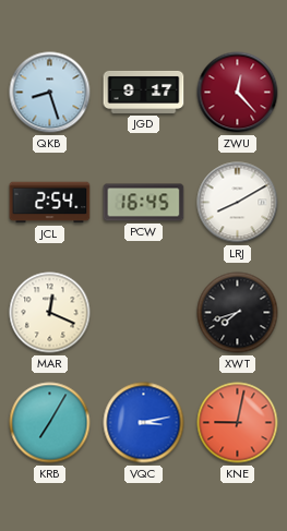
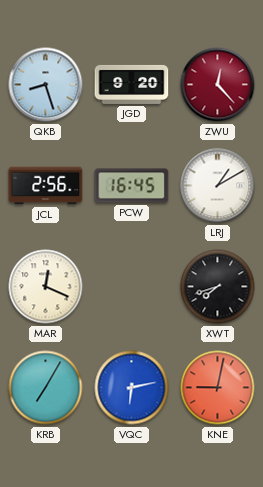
JGD: 9:17 -> 9:20
JCL: 2:54 -> 2:56
LRJ: 8:10 -> 1:10
VQC: 3:13 -> 6:13
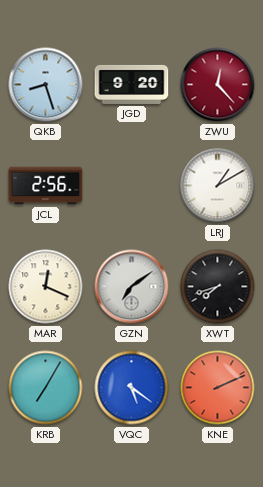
PCW: 16:45 -> none
GZN: none -> 7:09
VQC: 6:13 -> 5:21
KNE: 9:02 -> 2:11
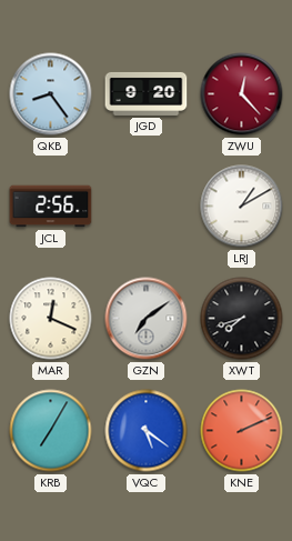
QKB: 8:27 -> 8:24
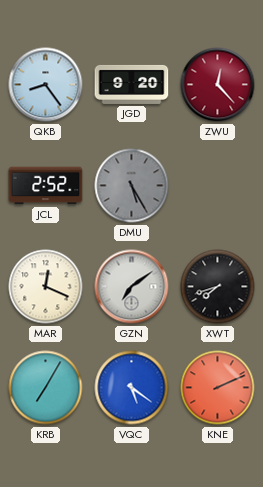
JCL: 2:56 -> 2:52
DMU: none -> 5:25
LRJ: 1:10 -> none
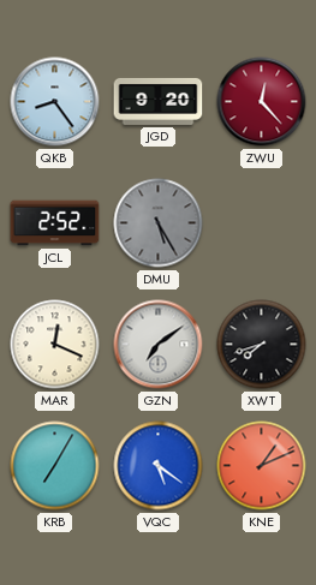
KNE: 2:11 -> 1:11
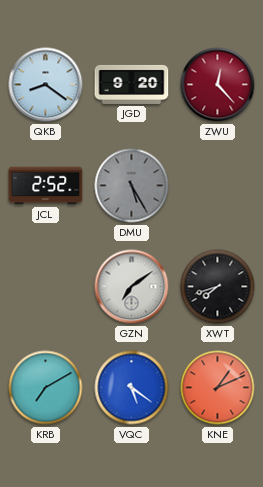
QKB: 8:24 -> 8:21
MAR: 12:19 -> none
KRB: 7:05 -> 7:10
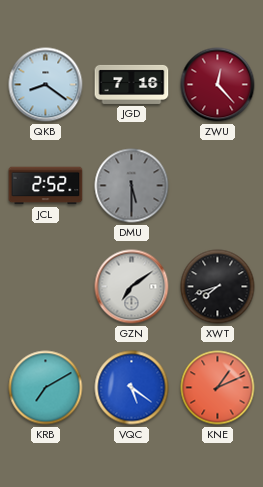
JGD: 9:20 -> 7:16
DMU: 5:25 -> 5:30
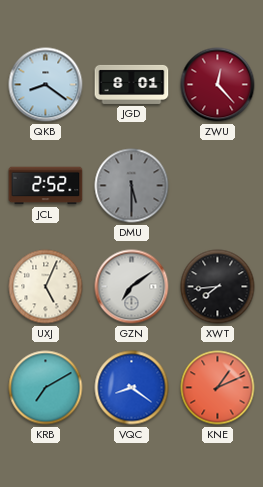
JGD: 7:16 -> 8:01
UXJ: none -> 5:04
XWT: 7:42 -> 7:44
VQC: 5:21 -> 8:21
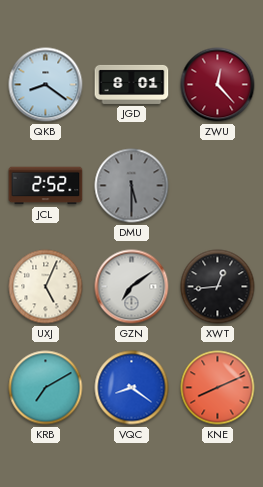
XWT: 7:44 -> 12:44
KNE: 1:11 -> 8:11
